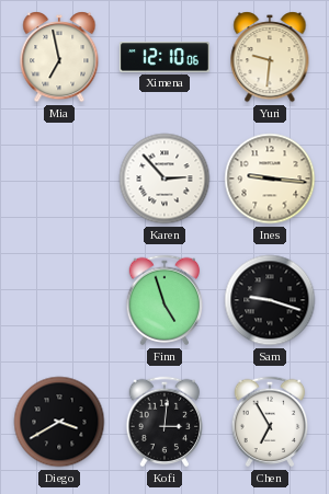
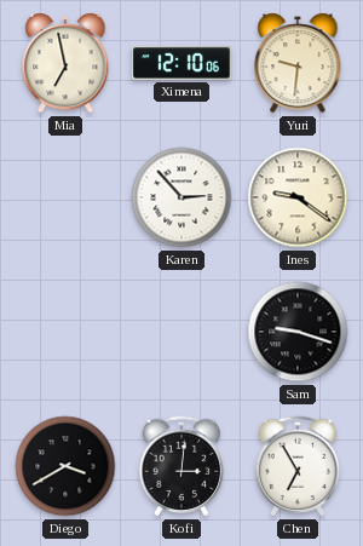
Ines: 9:16 -> 9:21
Finn: 4:57 -> none
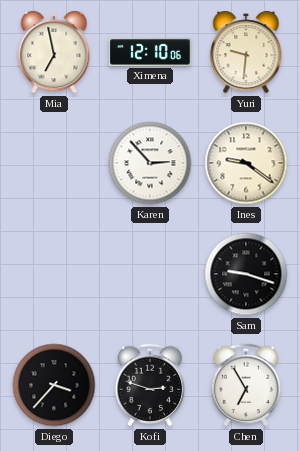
Diego: 3:40 -> 3:37
Kofi: 3:01 -> 2:48
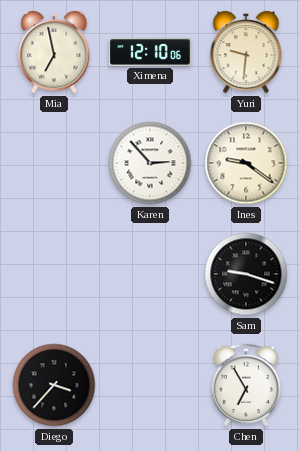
Kofi: 2:48 -> none
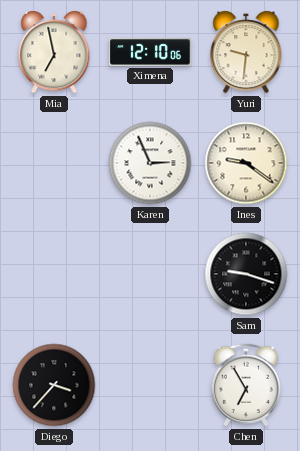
Karen: 2:53 -> 2:56
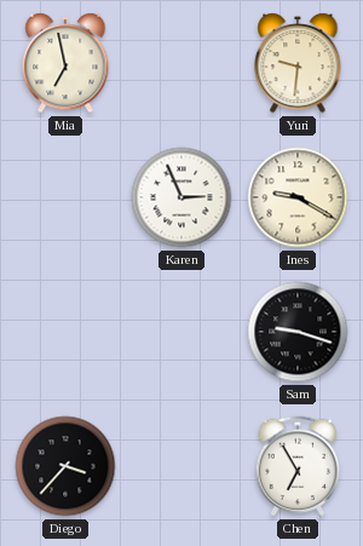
Ximena: 12:10 -> none
Ines: 9:21 -> 9:20
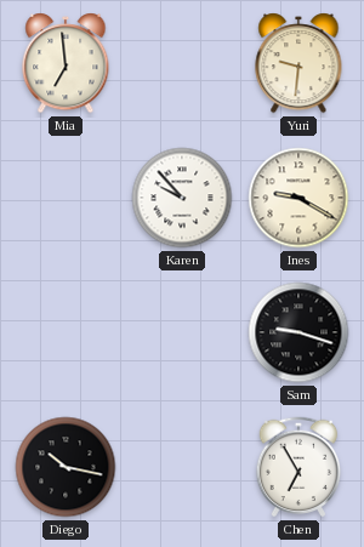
Mia: 6:58 -> 6:59
Karen: 2:56 -> 9:53
Diego: 3:37 -> 10:17
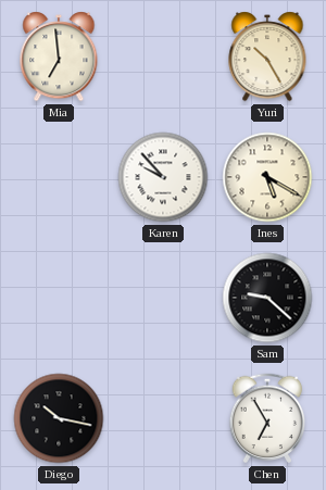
Yuri: 9:31 -> 10:25
Ines: 9:20 -> 5:20
Sam: 9:18 -> 9:22
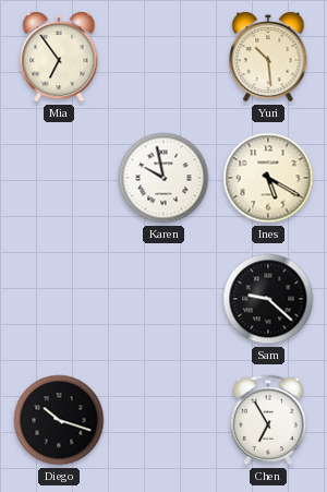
Mia: 6:59 -> 6:54
Yuri: 10:25 -> 10:29
Karen: 9:53 -> 9:58
Diego: 10:17 -> 10:18
